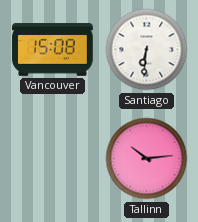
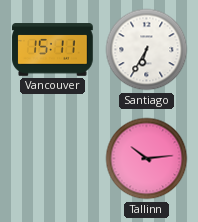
Vancouver: 15:08 -> 15:11
Santiago: 6:31 -> 6:35
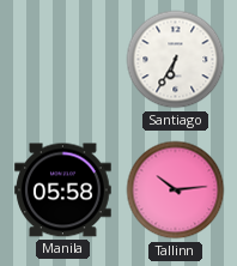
Vancouver: 15:11 -> none
Manila: none -> 05:58
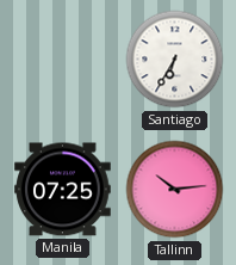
Manila: 05:58 -> 07:25
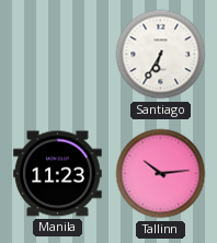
Manila: 07:25 -> 11:23
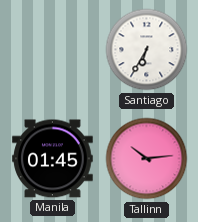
Manila: 11:23 -> 01:45
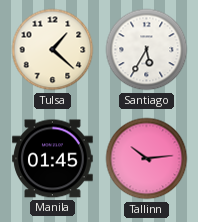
Tulsa: none -> 1:22
Santiago: 6:35 -> 5:35
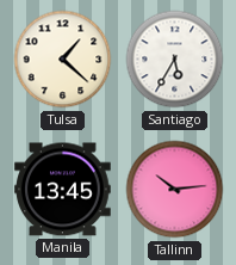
Manila: 01:45 -> 13:45
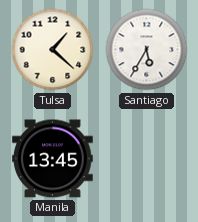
Tallinn: 10:14 -> none
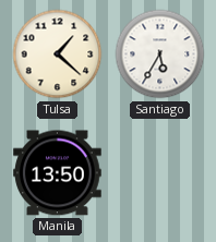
Manila: 13:45 -> 13:50
